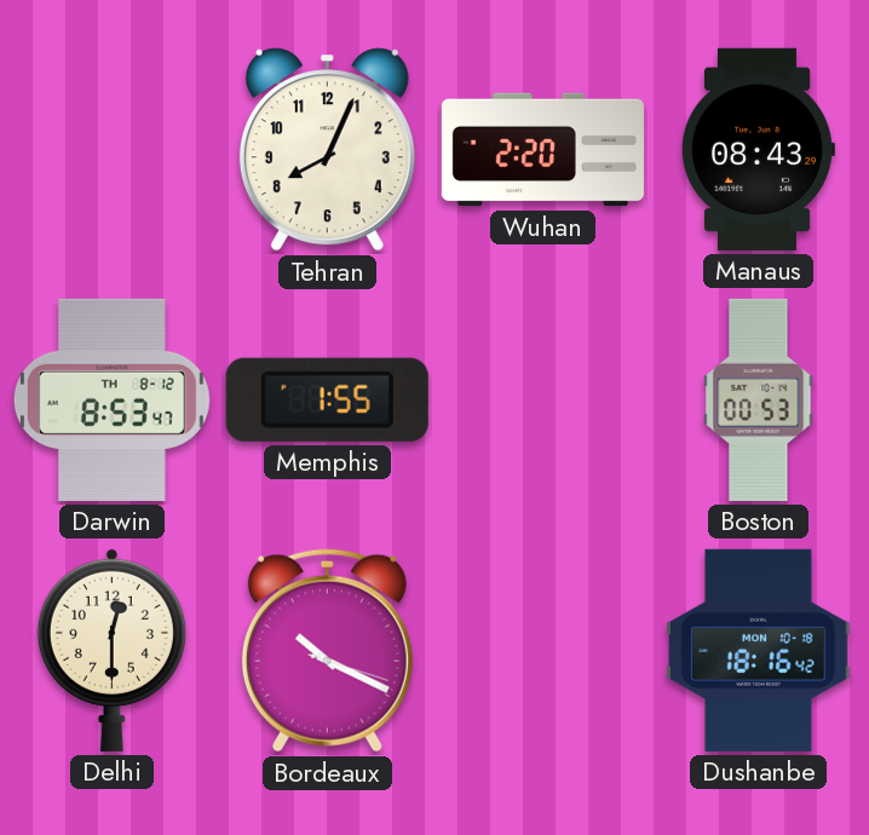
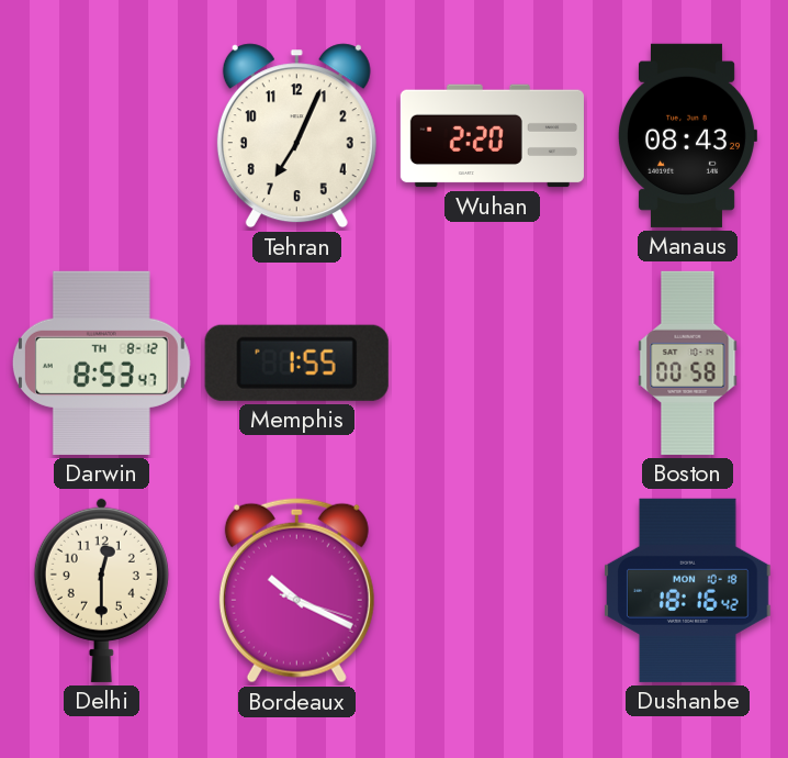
Tehran: 8:04 -> 7:04
Boston: 00:53 -> 00:58
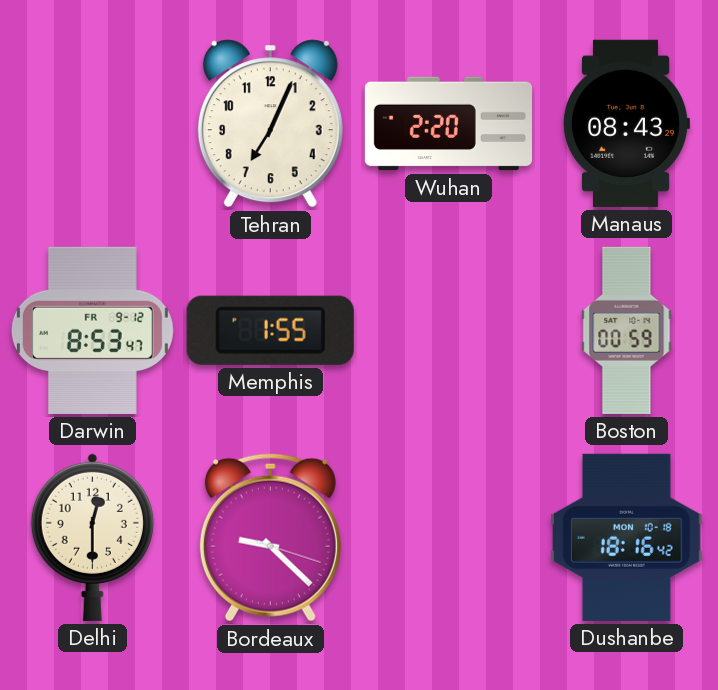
Darwin date: TH 8-12 -> FR 9-12
Boston: 00:58 -> 00:59
Bordeaux: 10:19 -> 9:22
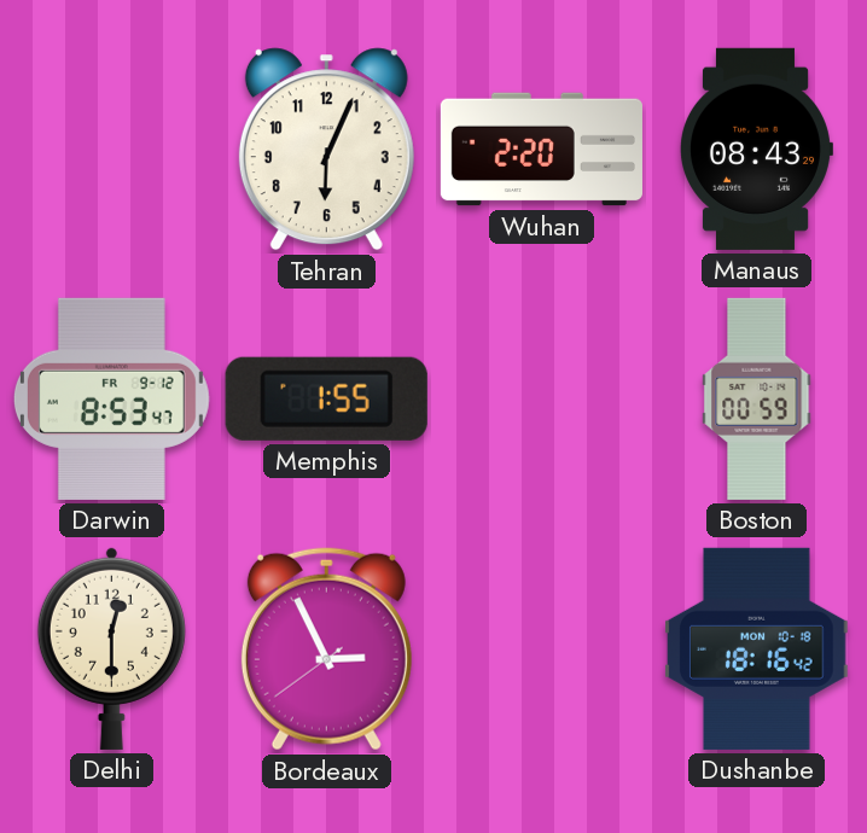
Tehran: 7:04 -> 6:04
Bordeaux: 9:22 -> 2:55
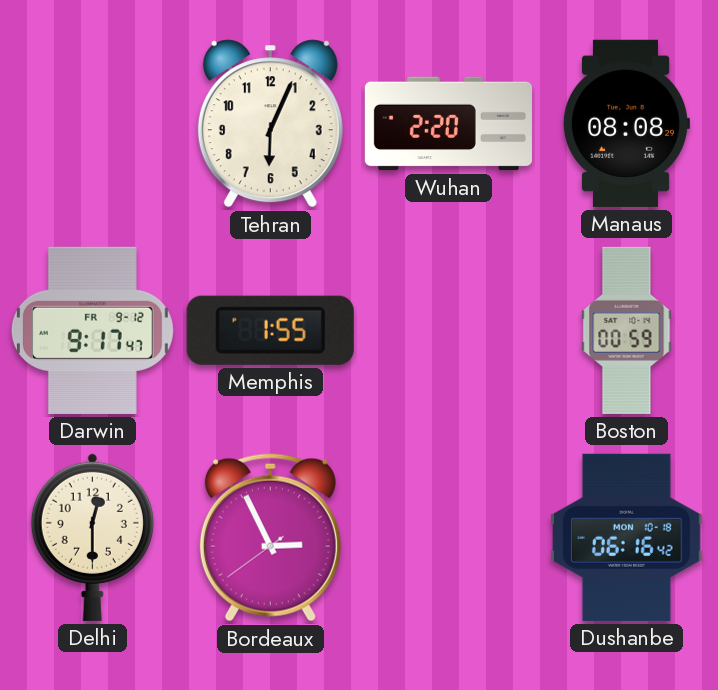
Manaus: 08:43 -> 08:08
Darwin: 8:53 -> 9:17
Dushanbe: 18:16 -> 06:16
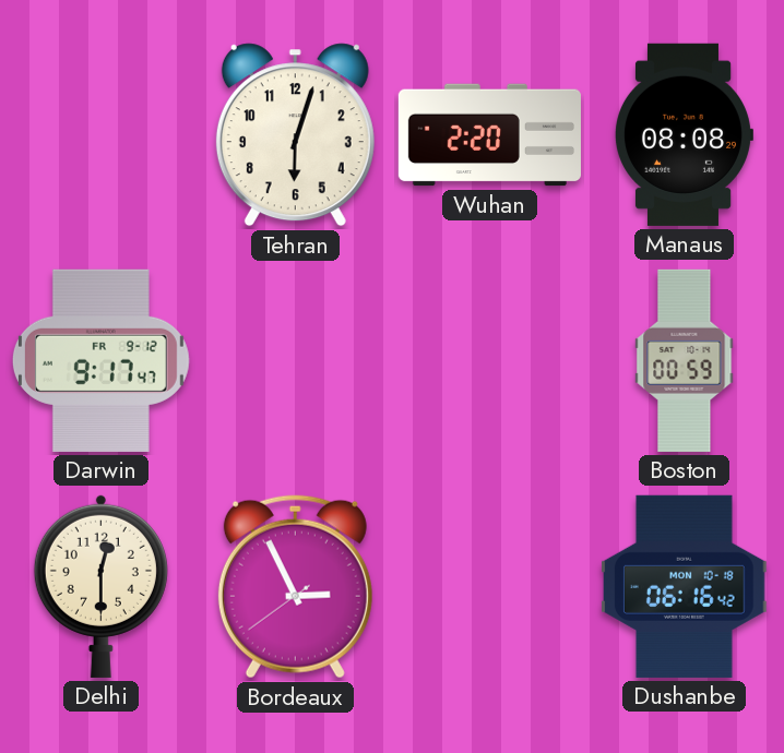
Tehran: 6:04 -> 6:03
Memphis: 1:55 -> none
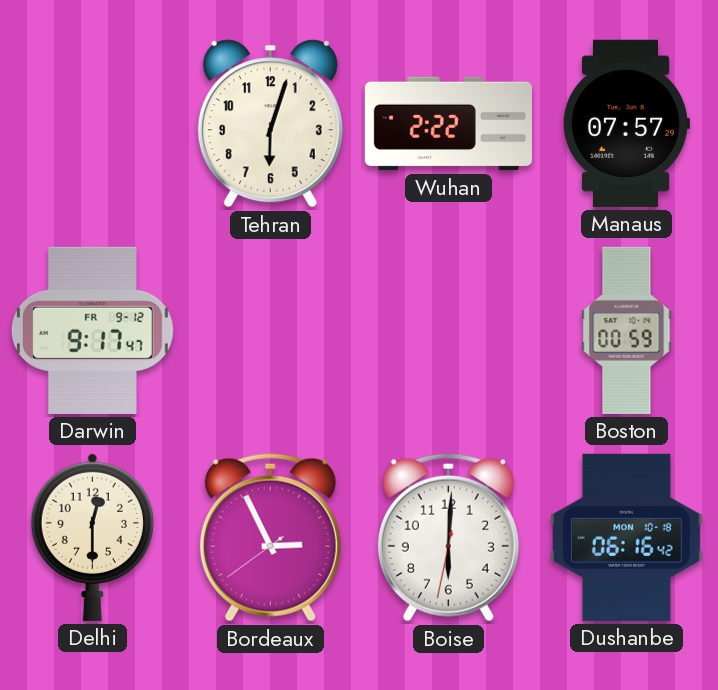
Wuhan: 2:20 -> 2:22
Manaus: 08:08 -> 07:57
Boise: none -> 6:00
